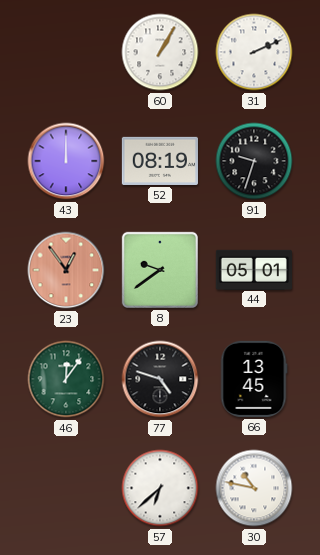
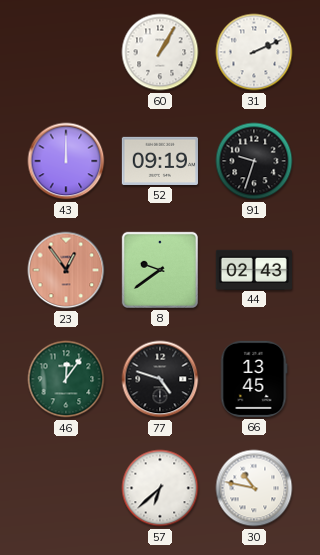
52: 08:19 -> 09:19
44: 05:01 -> 02:43
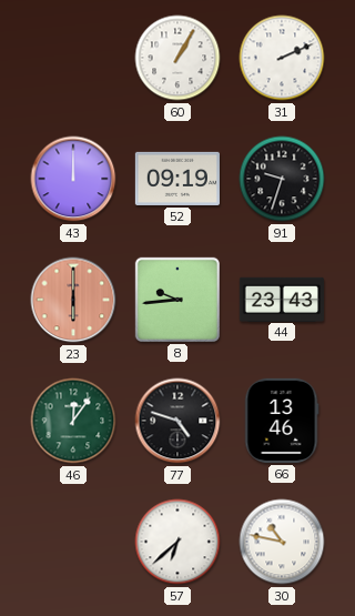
23: 12:54 -> 6:00
8: 9:39 -> 9:44
44: 02:43 -> 23:43
66: 13:45 -> 13:46
